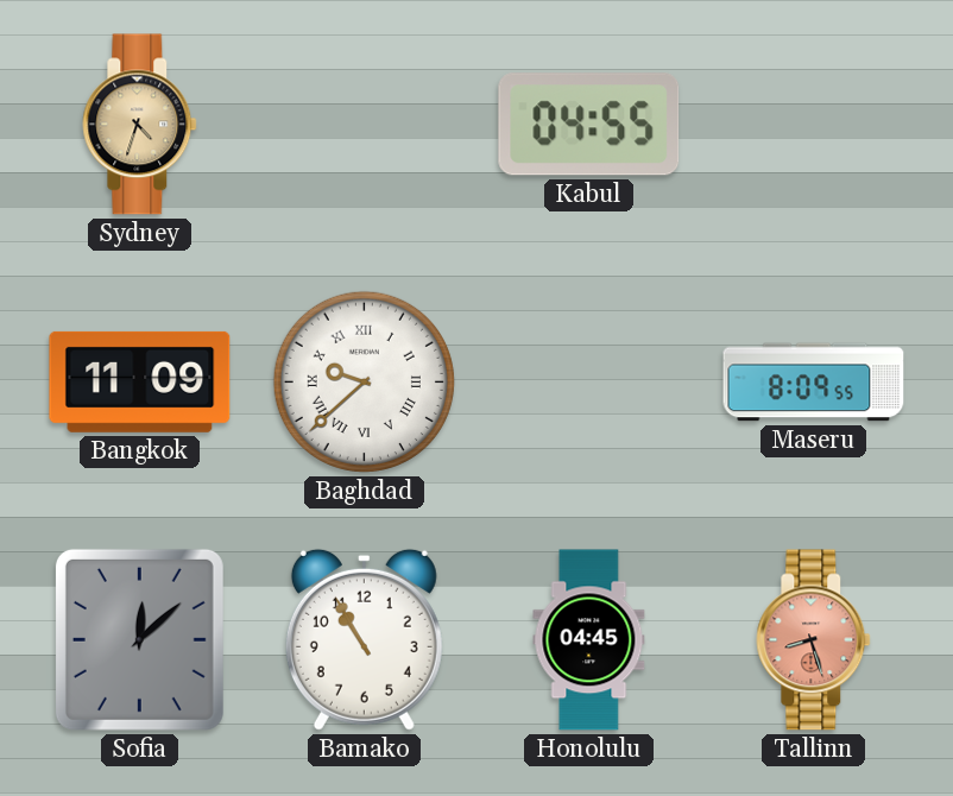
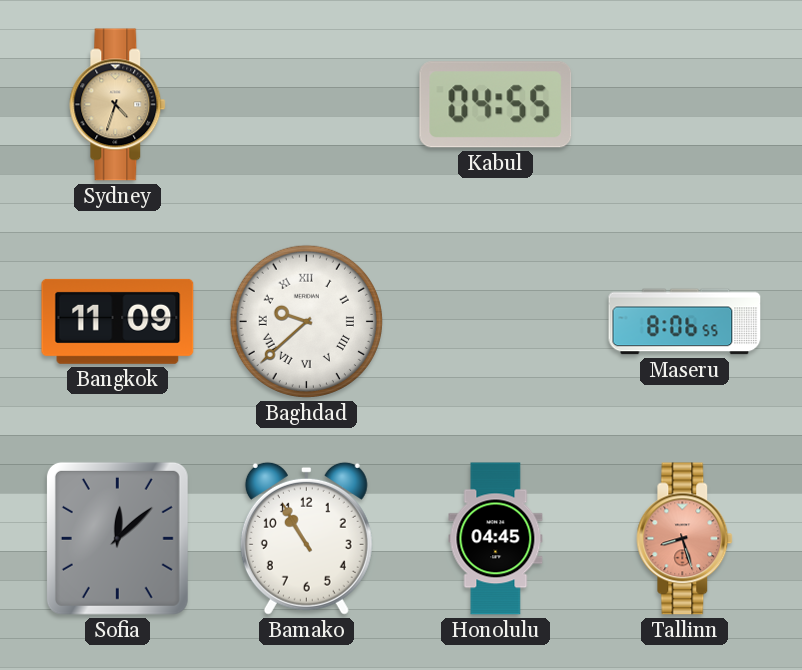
Maseru: 8:09 -> 8:06
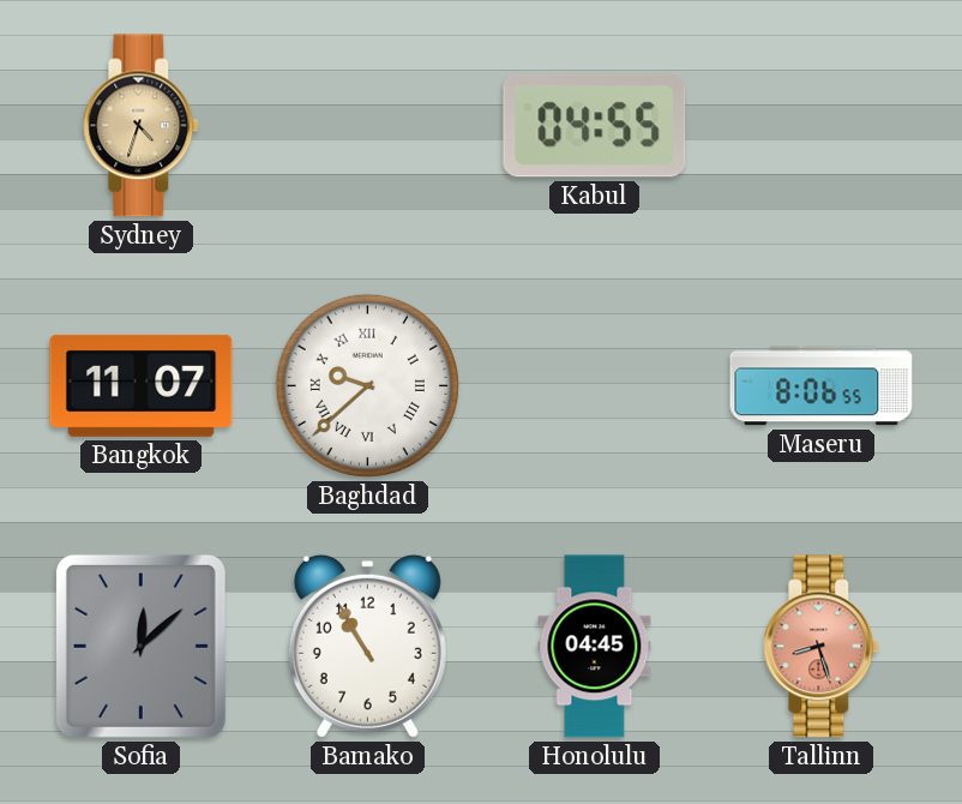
Bangkok: 11:09 -> 11:07
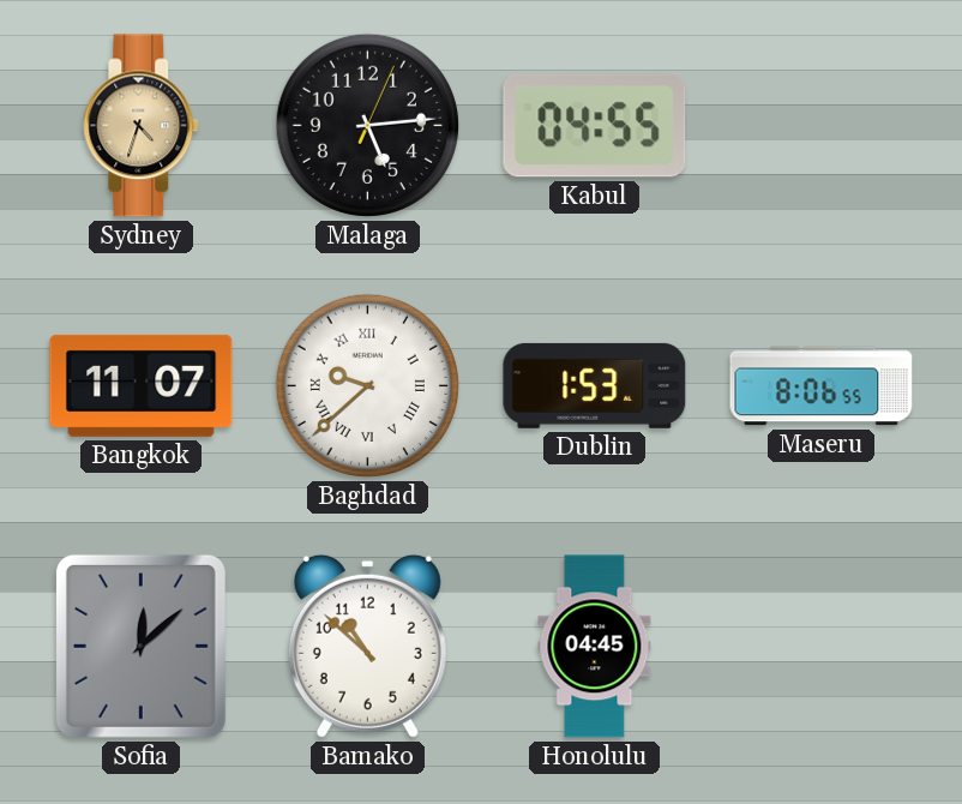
Malaga: none -> 5:14
Dublin: none -> 1:53
Bamako: 10:55 -> 10:52
Tallinn: 8:27 -> none
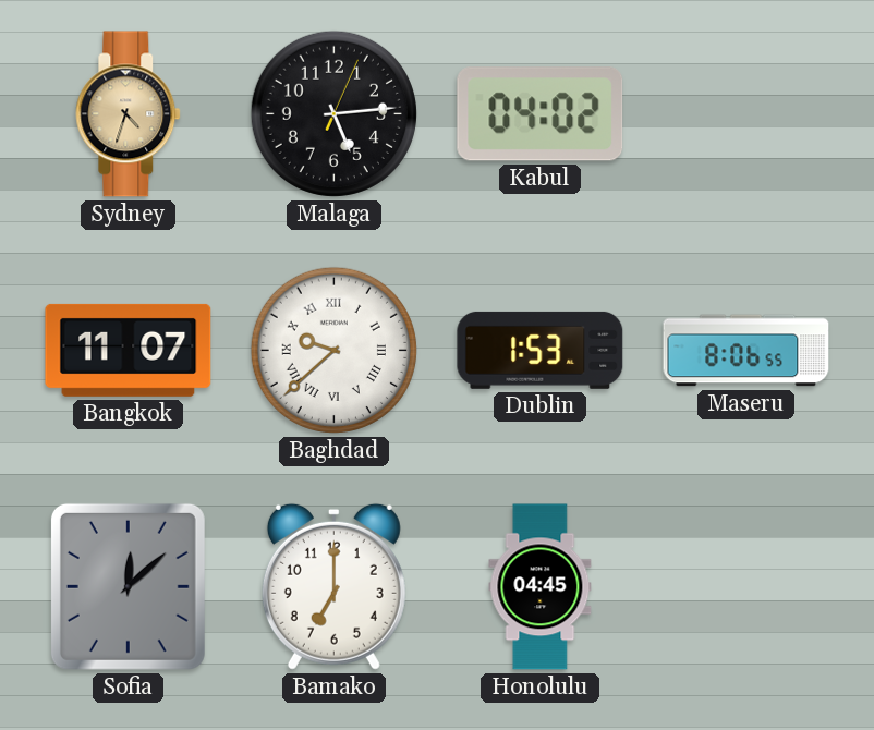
Kabul: 04:55 -> 04:02
Bamako: 10:52 -> 7:00
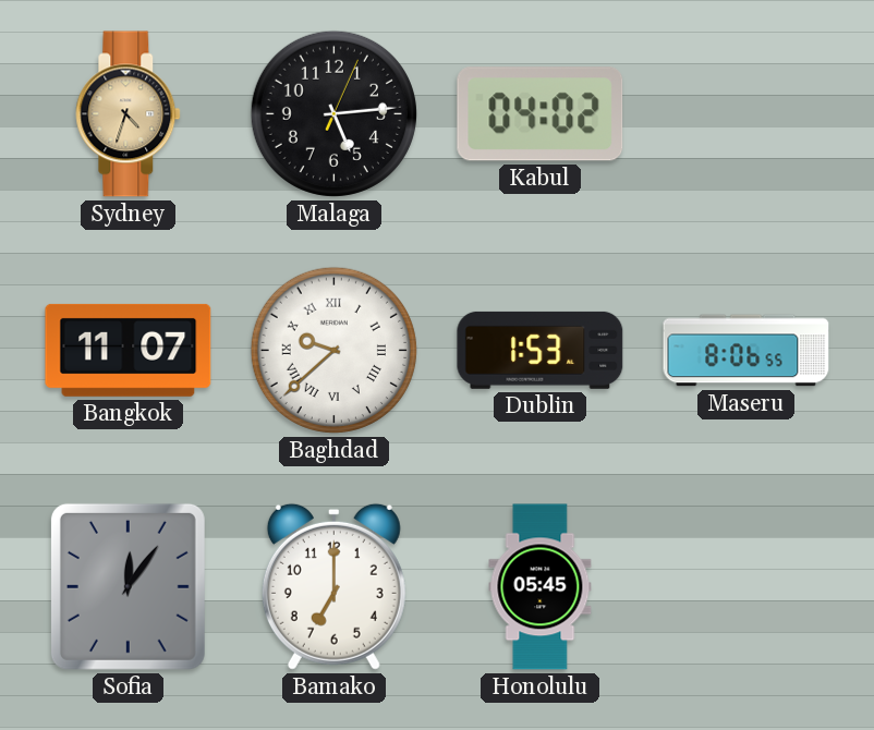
Sofia: 12:08 -> 12:06
Honolulu: 04:45 -> 05:45
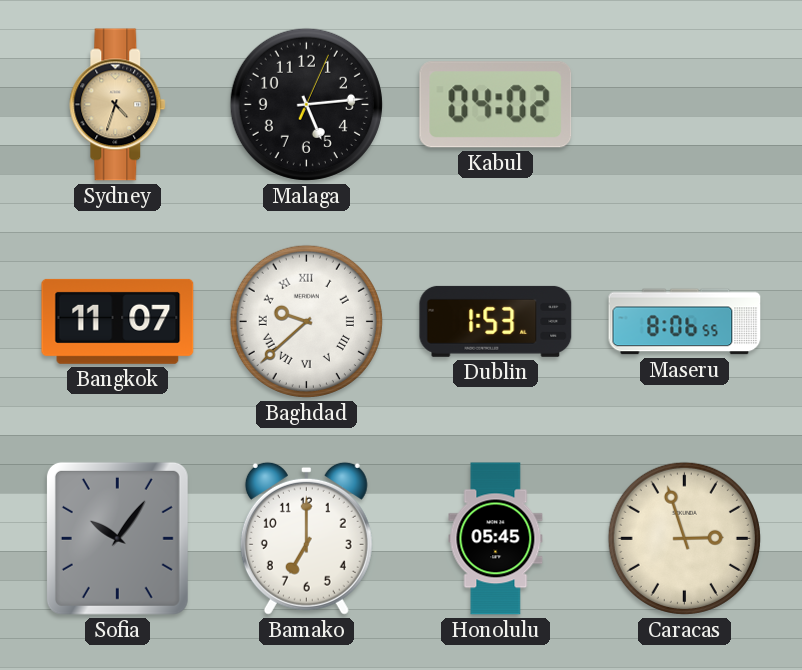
Sofia: 12:06 -> 10:06
Caracas: none -> 2:57
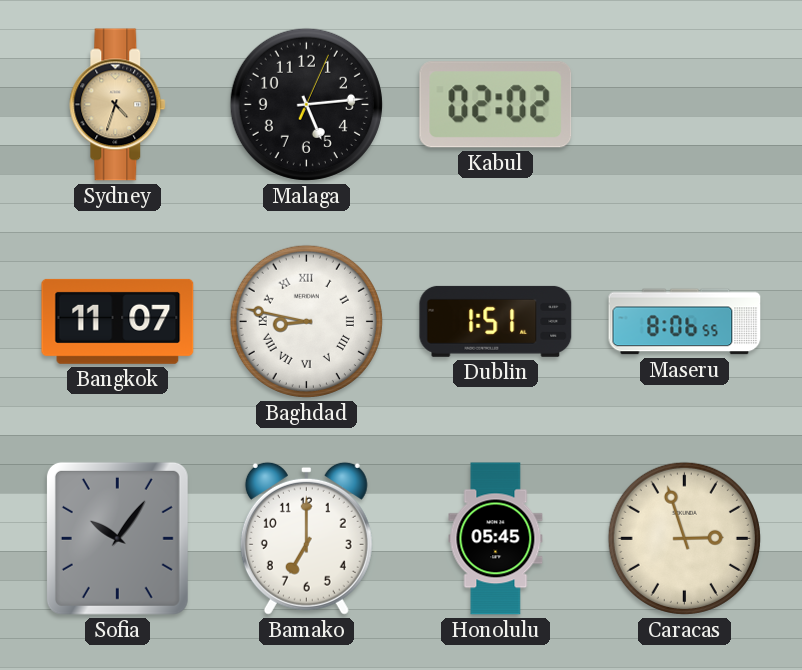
Kabul: 04:02 -> 02:02
Baghdad: 9:38 -> 8:47
Dublin: 1:53 -> 1:51
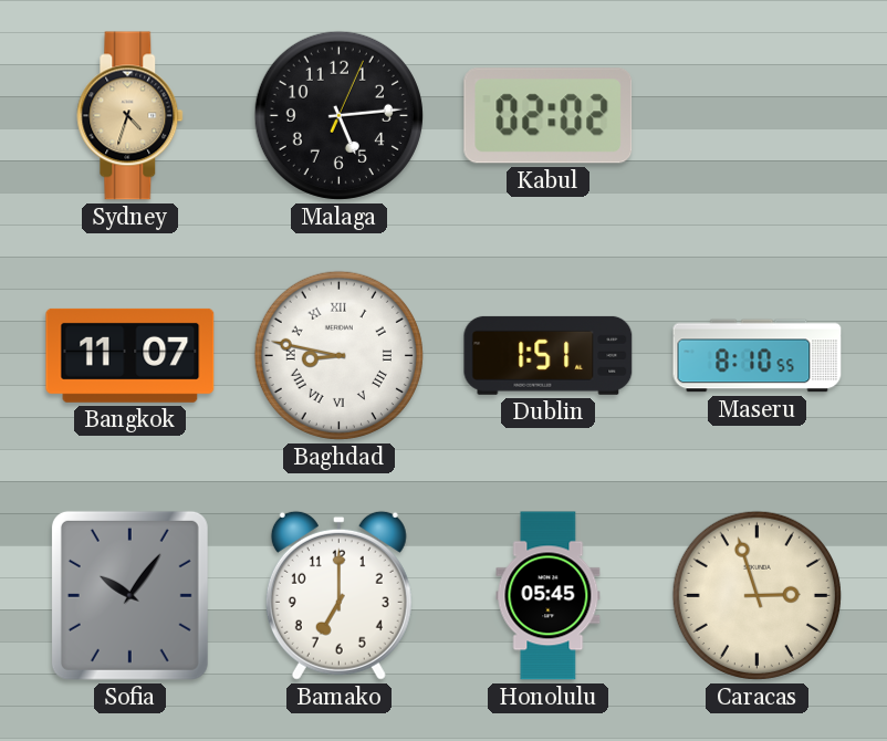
Maseru: 8:06 -> 8:10
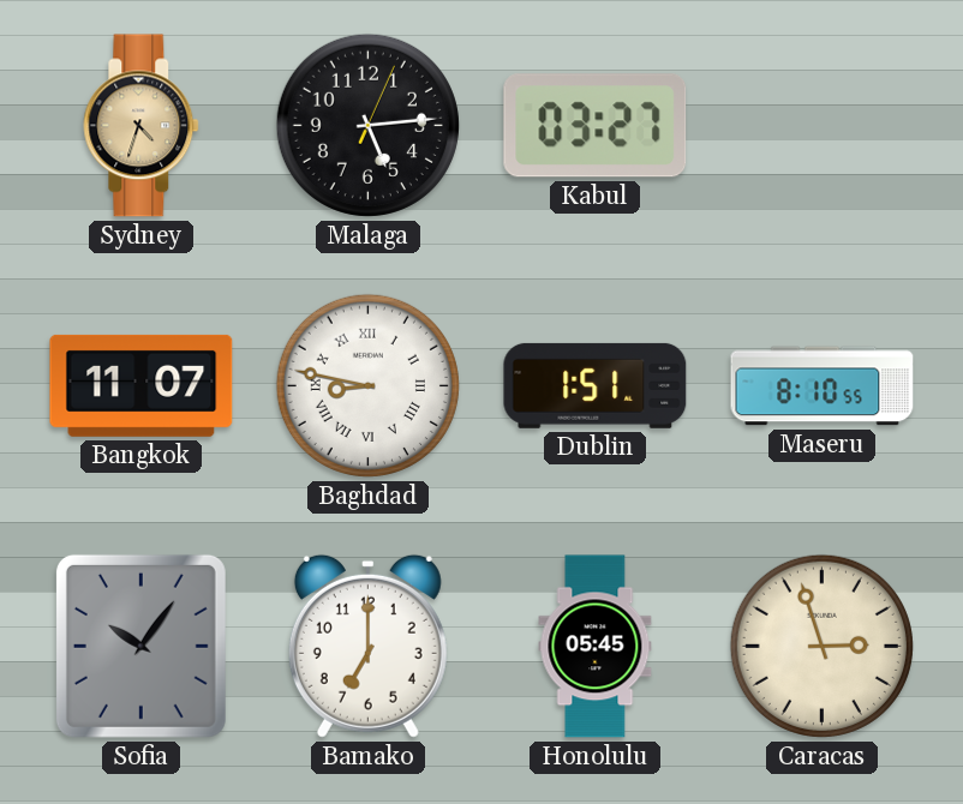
Kabul: 02:02 -> 03:27
